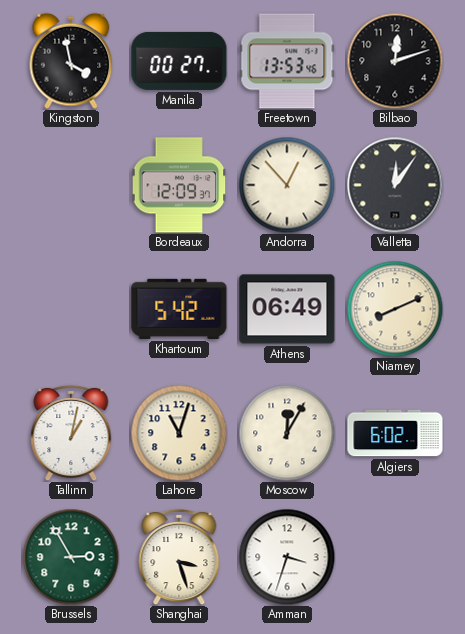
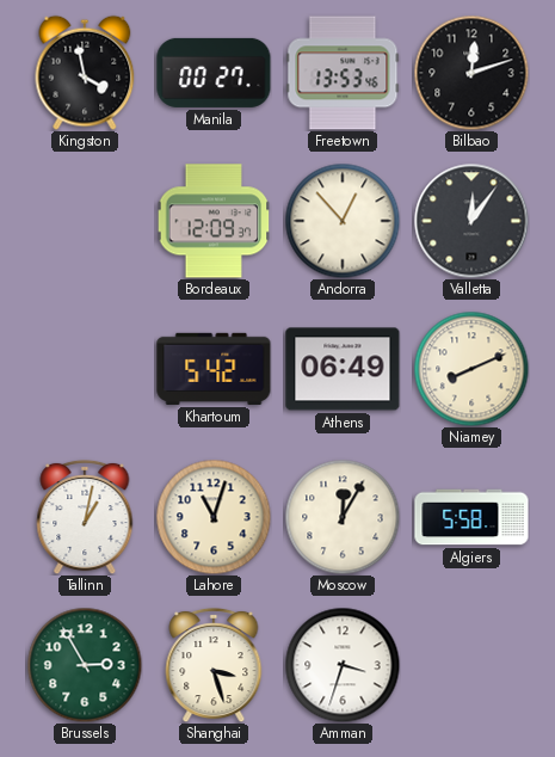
Algiers: 6:02 -> 5:58
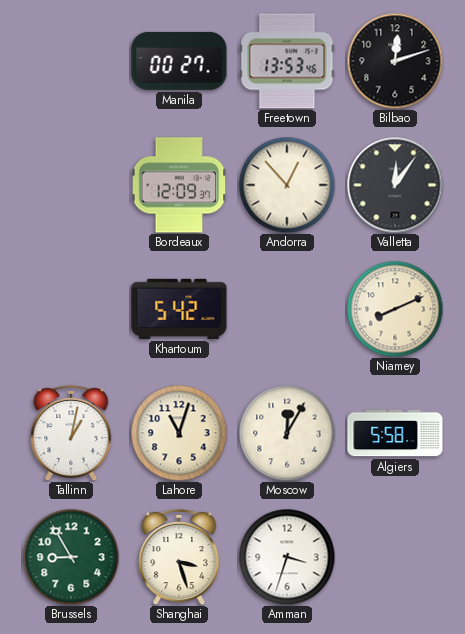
Kingston: 3:58 -> none
Athens: 06:49 -> none
Brussels: 2:55 -> 8:55
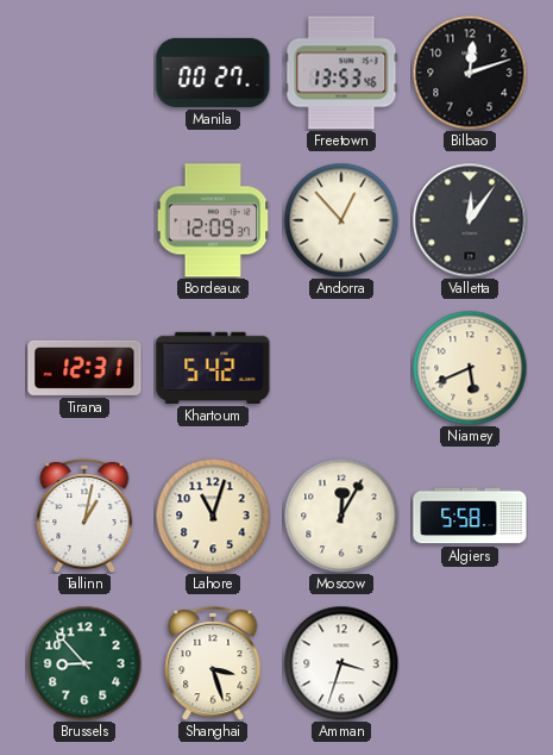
Tirana: none -> 12:31
Niamey: 8:11 -> 5:41
Brussels: 8:55 -> 8:53
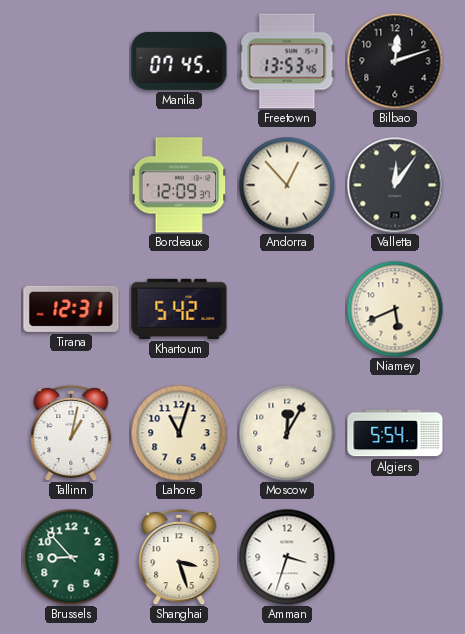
Manila: 00:27 -> 07:45
Algiers: 5:58 -> 5:54
